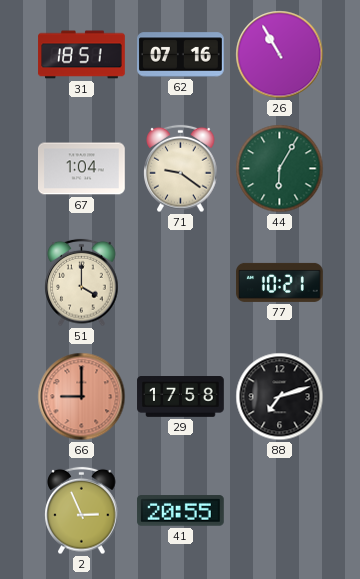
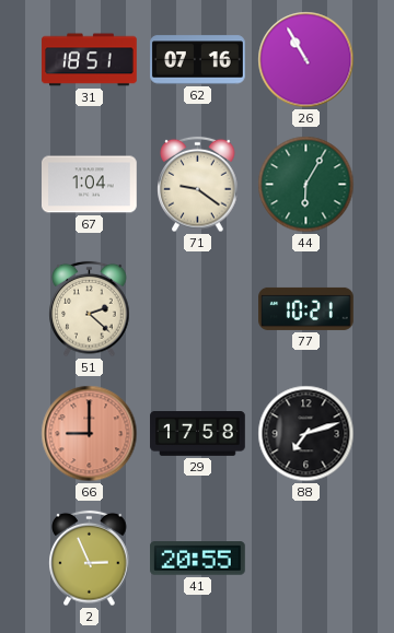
51: 4:00 -> 2:22
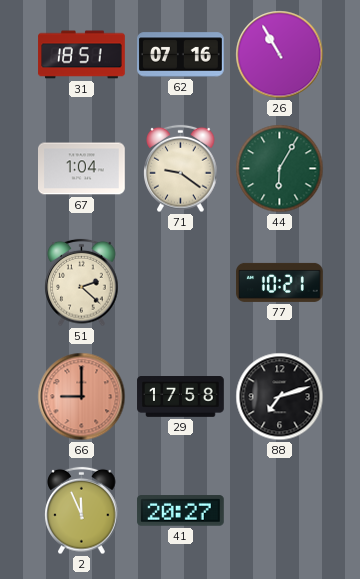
2: 2:56 -> 11:56
41: 20:55 -> 20:27
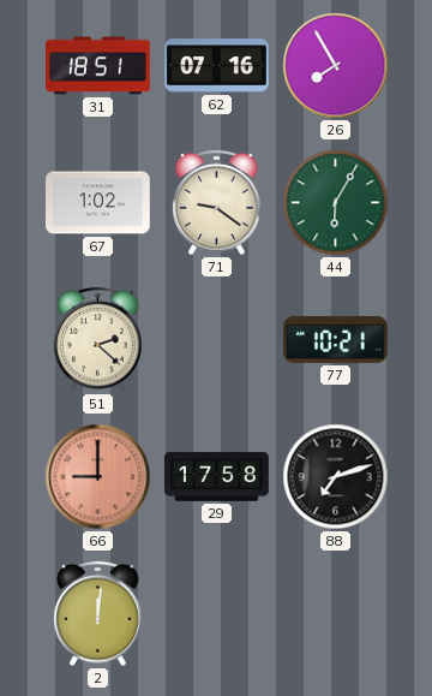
26: 10:55 -> 7:55
67: 1:04 -> 1:02
2: 11:56 -> 12:01
41: 20:27 -> none
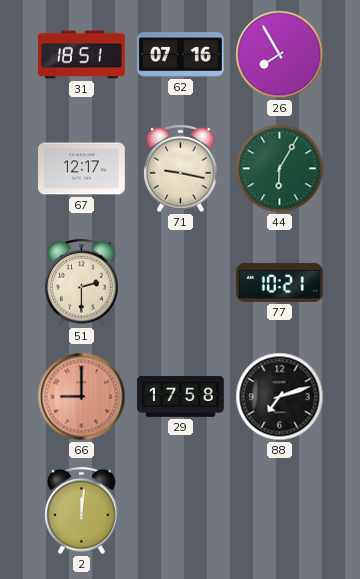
67: 1:02 -> 12:17
71: 9:21 -> 9:17
51: 2:22 -> 2:30
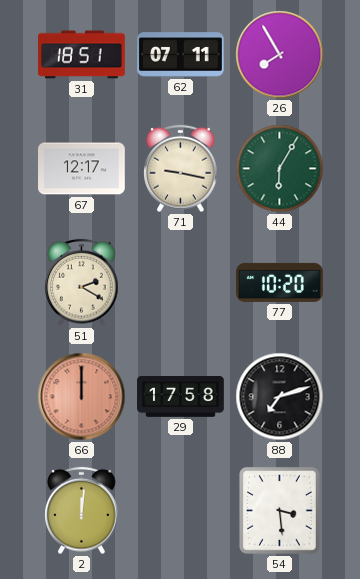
62: 07:16 -> 07:11
51: 2:30 -> 2:20
77: 10:21 -> 10:20
66: 9:00 -> 12:00
54: none -> 3:29
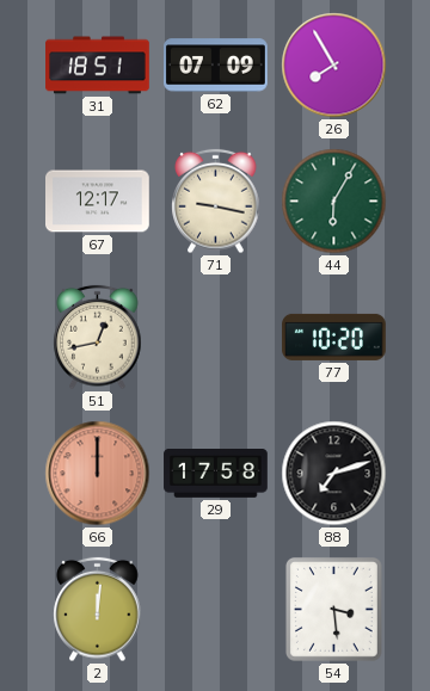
62: 07:11 -> 07:09
51: 2:20 -> 12:43
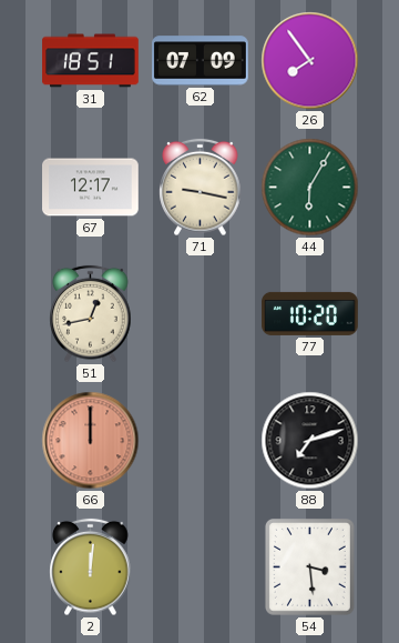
26: 7:55 -> 7:54
29: 17:58 -> none
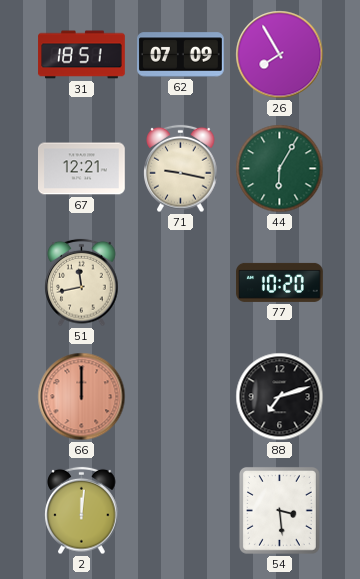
26: 7:54 -> 7:55
67: 12:17 -> 12:21
51: 12:43 -> 11:43
